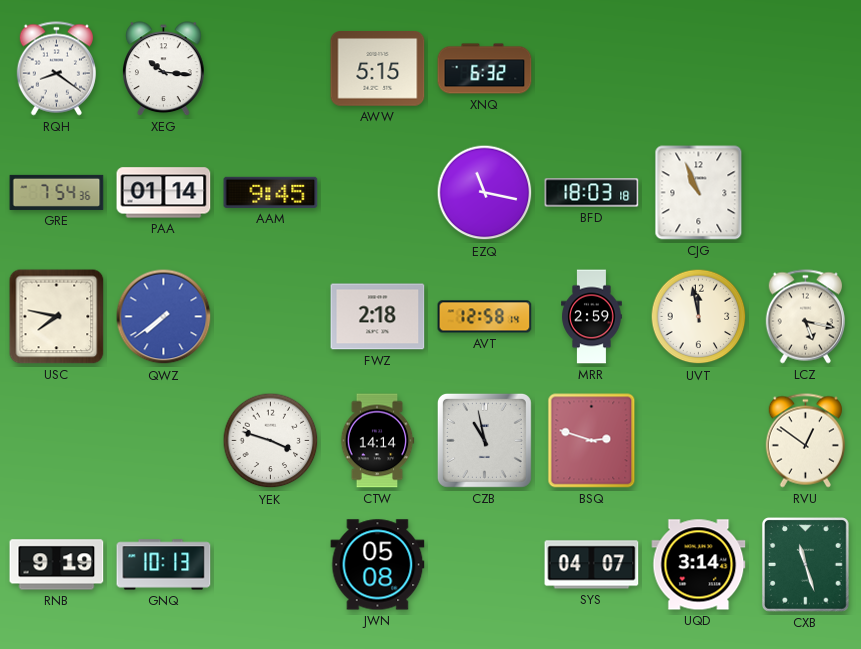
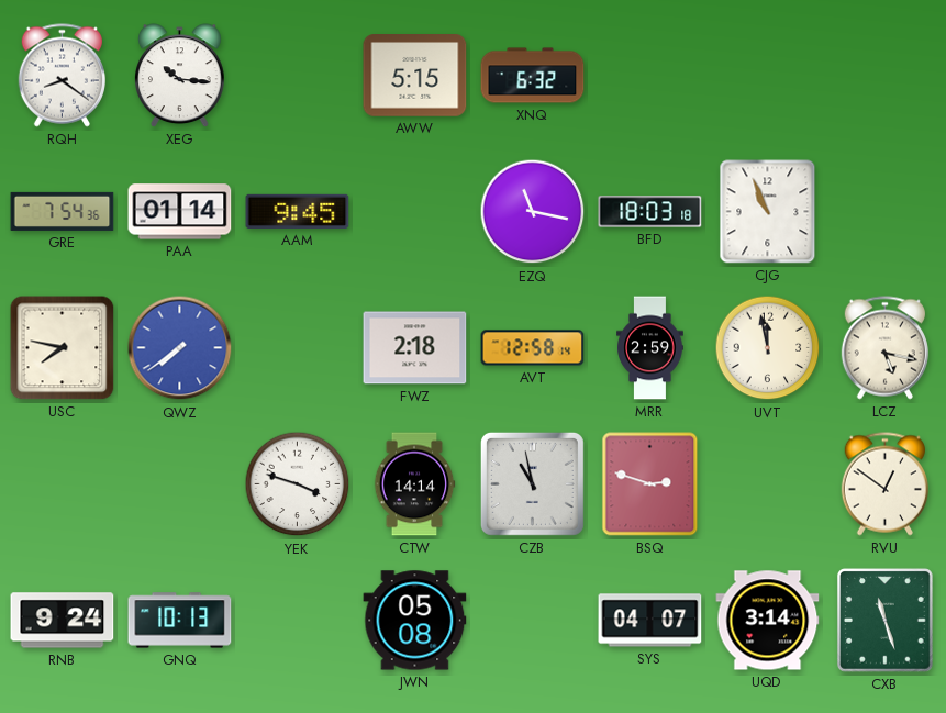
RNB: 9:19 -> 9:24
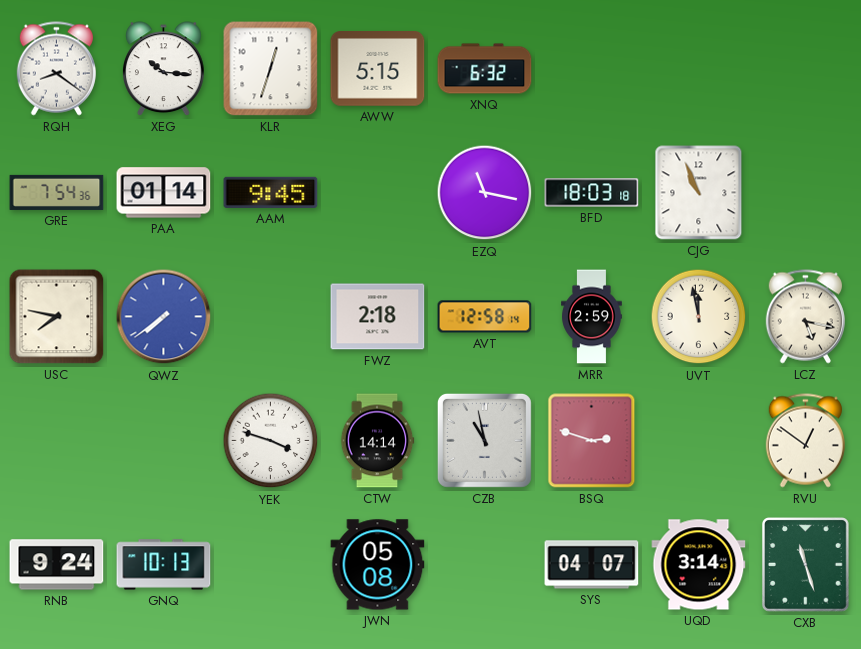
KLR: none -> 12:33
